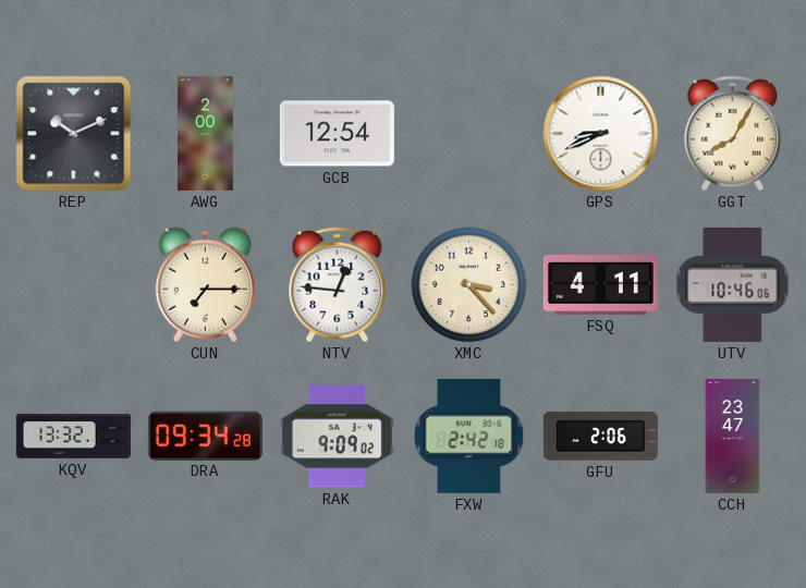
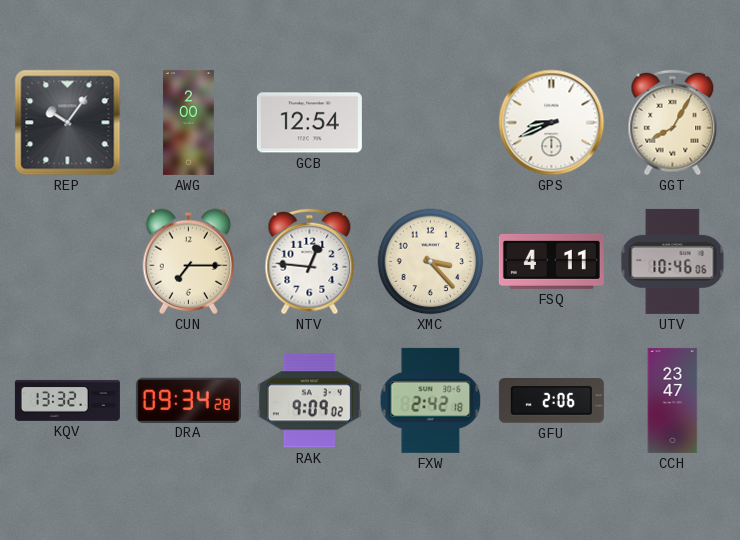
REP: 10:11 -> 10:06
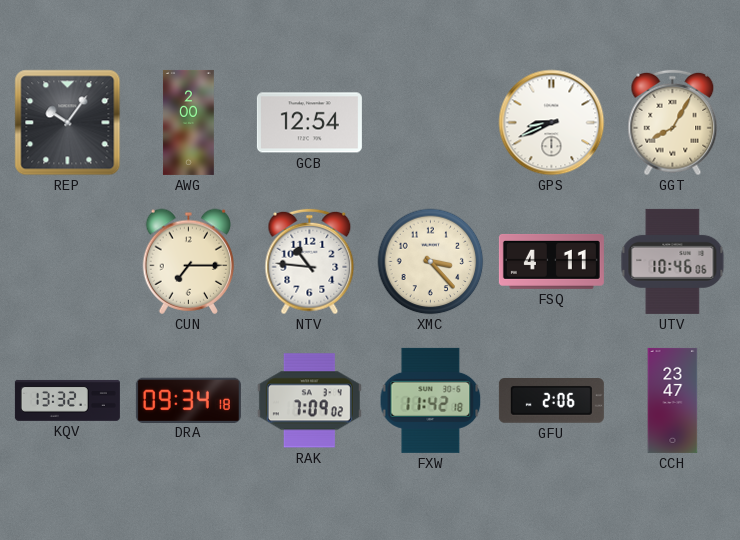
NTV: 12:46 -> 10:46
DRA: 09:34:28 -> 09:34:18
RAK: 9:09 -> 7:09
FXW: 2:42 -> 11:42
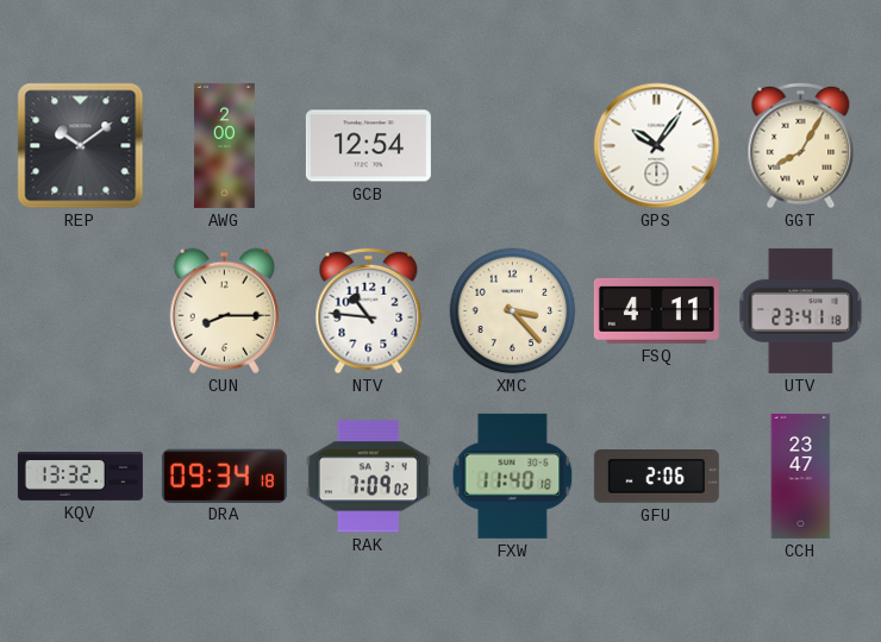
REP: 10:06 -> 10:09
GPS: 8:41 -> 10:06
CUN: 7:15 -> 8:15
UTV: 10:46 -> 23:41
FXW: 11:42 -> 11:40
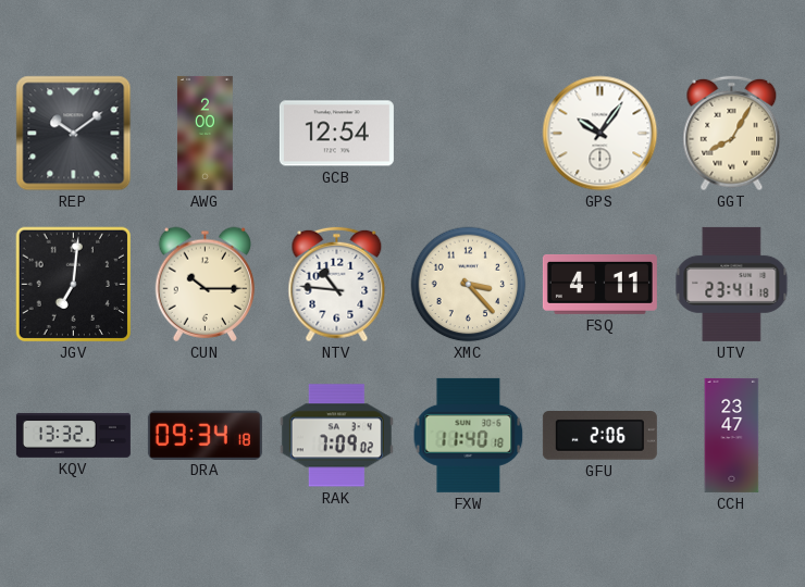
JGV: none -> 7:01
CUN: 8:15 -> 10:15
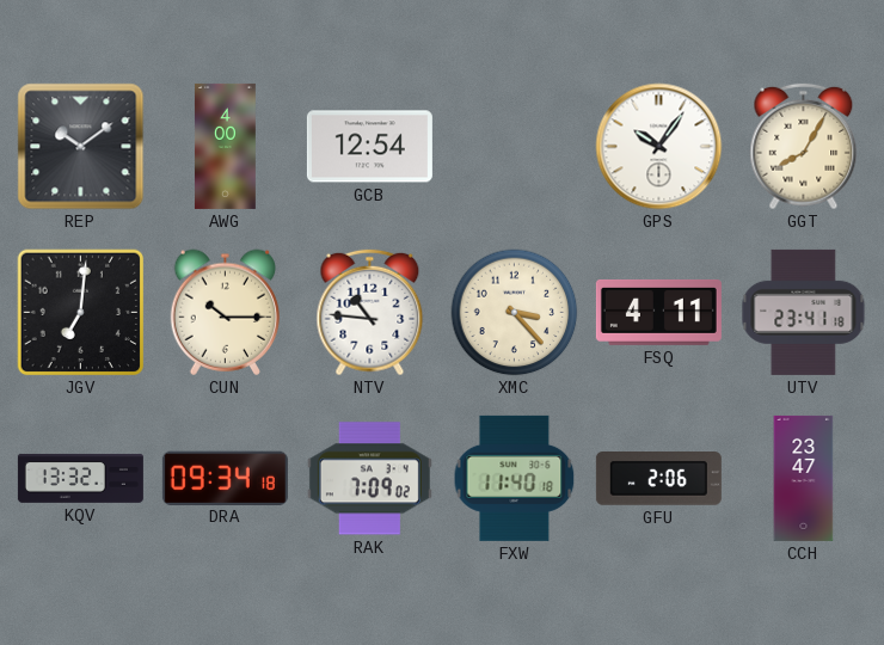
AWG: 2:00 -> 4:00
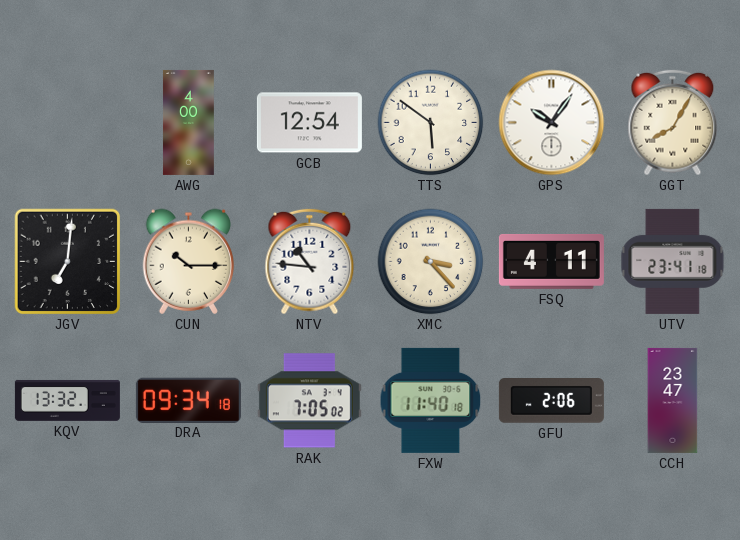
REP: 10:09 -> none
TTS: none -> 5:51
RAK: 7:09 -> 7:05
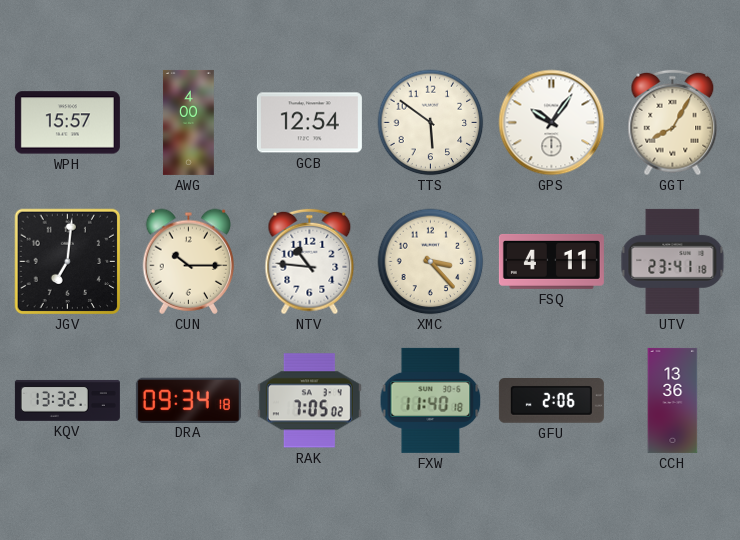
WPH: none -> 15:57
CCH: 23:47 -> 13:36
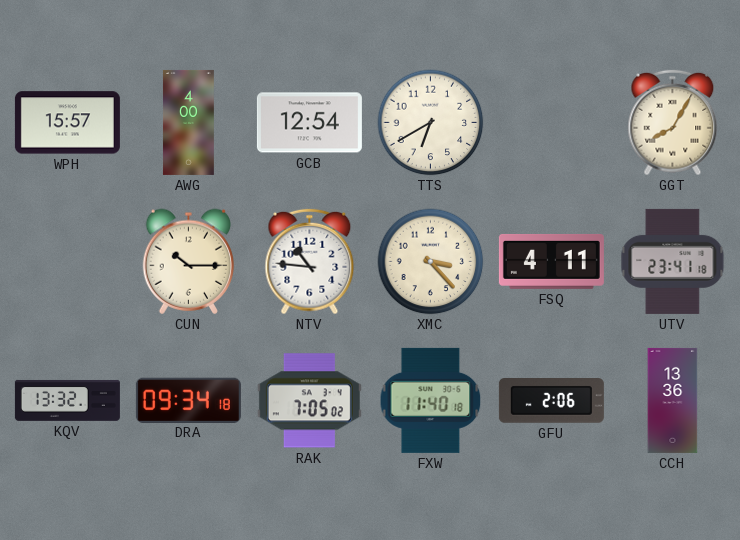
TTS: 5:51 -> 6:40
GPS: 10:06 -> none
JGV: 7:01 -> none
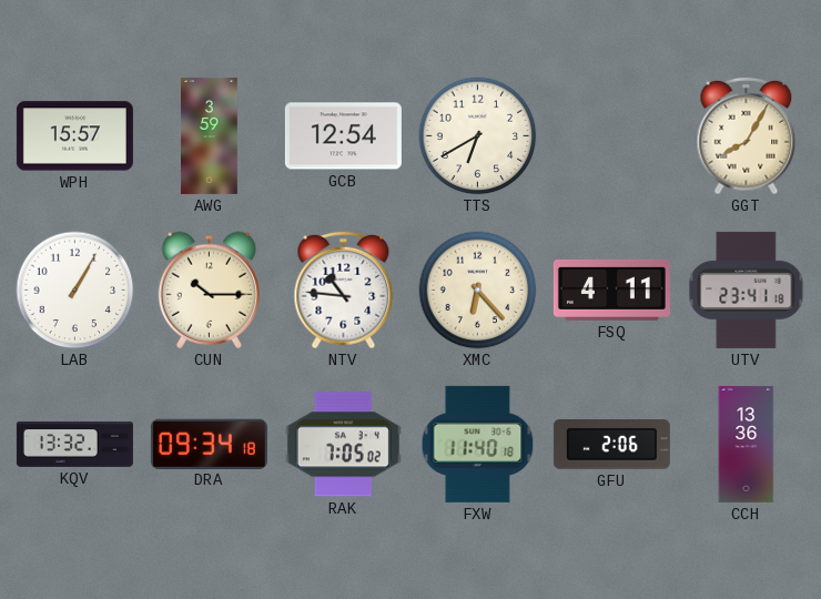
AWG: 4:00 -> 3:59
LAB: none -> 1:05
XMC: 3:23 -> 6:23
